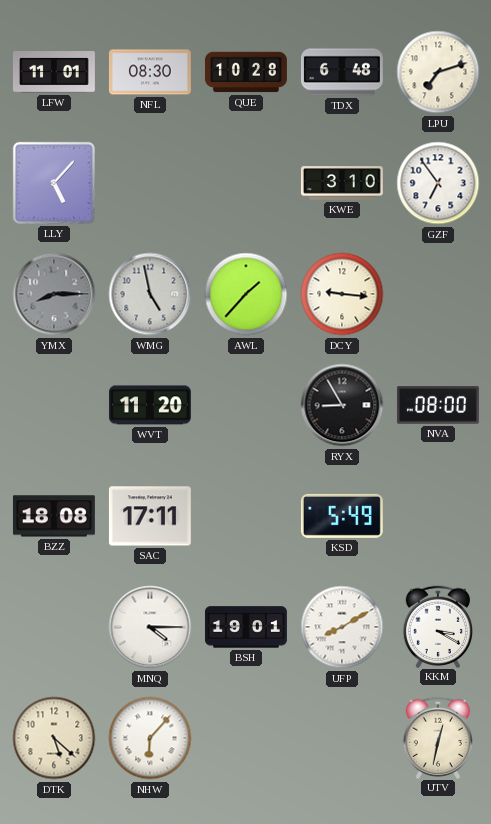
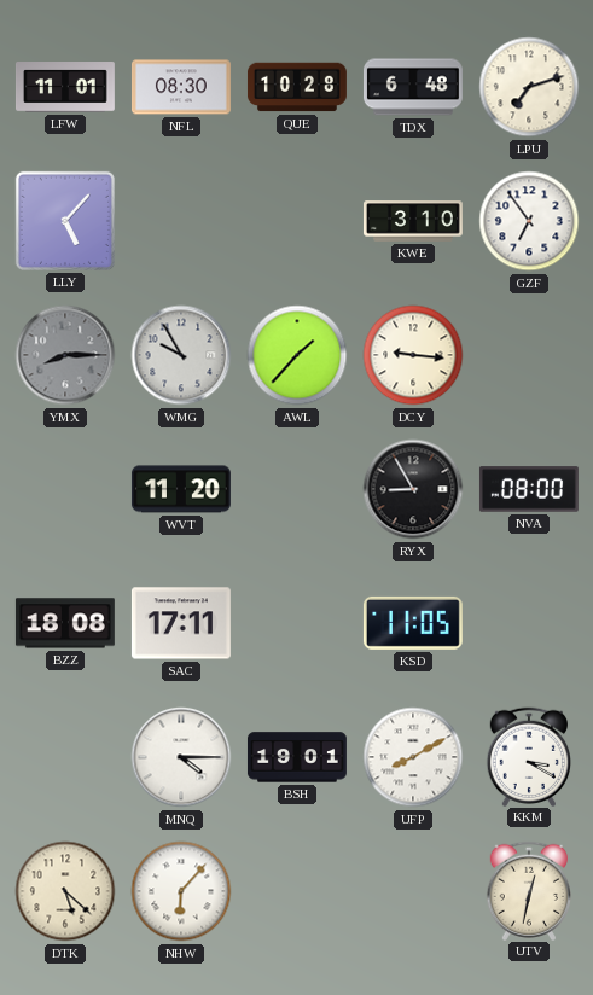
WMG: 4:58 -> 9:55
KSD: 5:49 -> 11:05
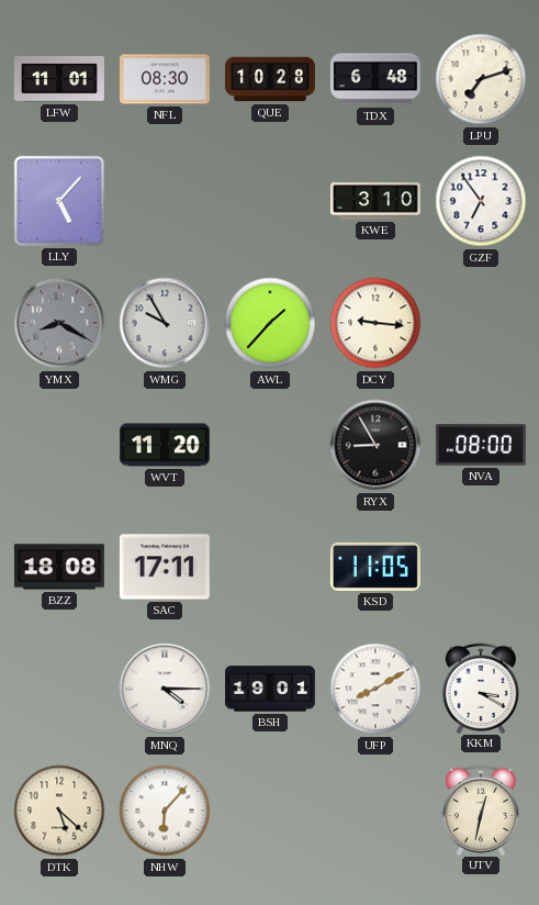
YMX: 8:15 -> 8:20
